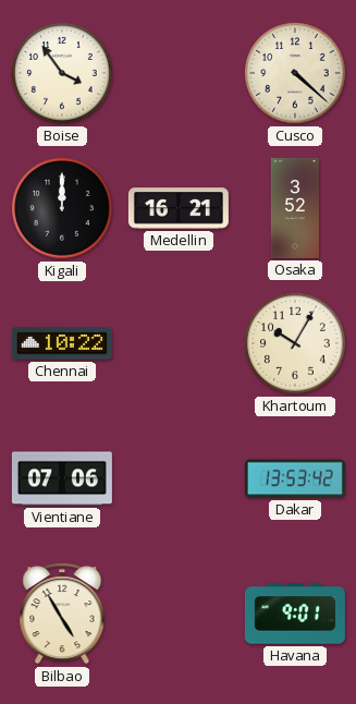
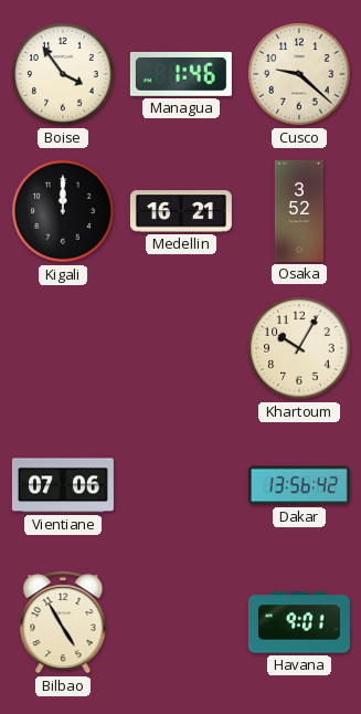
Managua: none -> 1:46
Cusco: 4:22 -> 9:22
Chennai: 10:22 -> none
Dakar: 13:53 -> 13:56
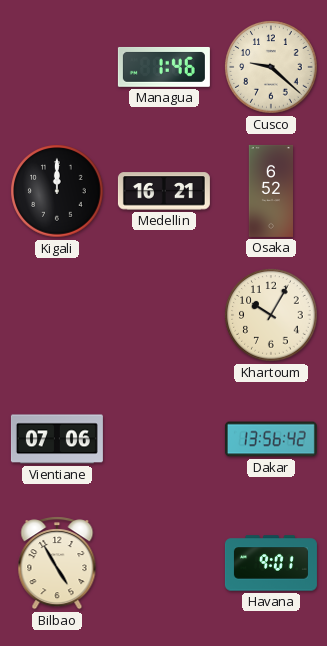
Boise: 3:54 -> none
Osaka: 3:52 -> 6:52
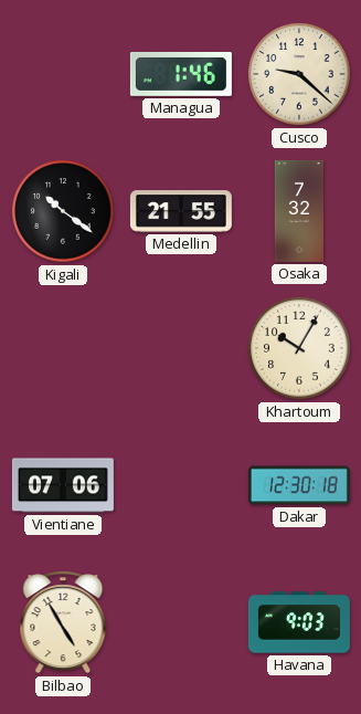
Kigali: 12:00 -> 10:21
Medellin: 16:21 -> 21:55
Osaka: 6:52 -> 7:32
Dakar: 13:56 -> 12:30
Havana: 9:01 -> 9:03
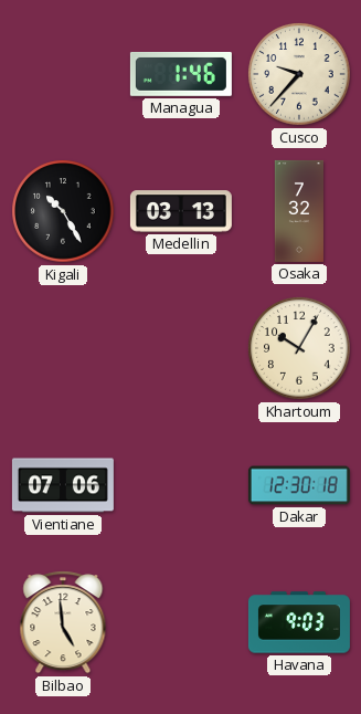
Cusco: 9:22 -> 9:37
Kigali: 10:21 -> 10:25
Medellin: 21:55 -> 03:13
Bilbao: 4:55 -> 4:59
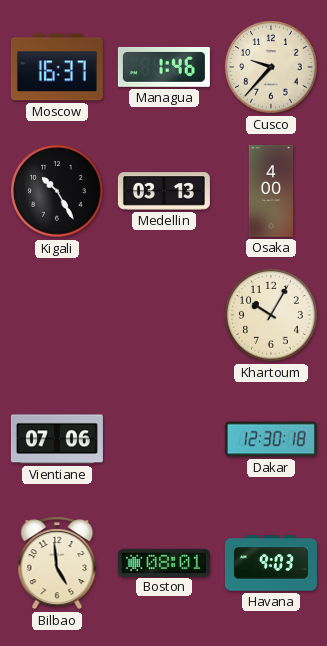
Moscow: none -> 16:37
Osaka: 7:32 -> 4:00
Boston: none -> 08:01
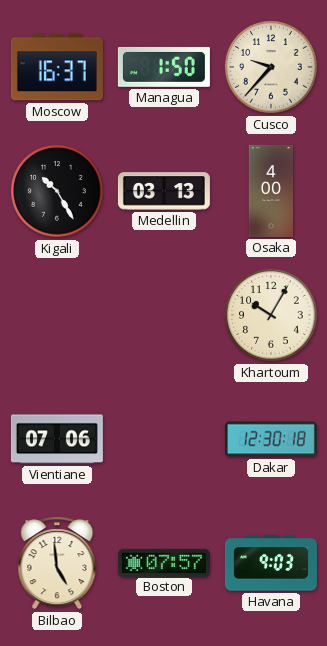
Managua: 1:46 -> 1:50
Boston: 08:01 -> 07:57
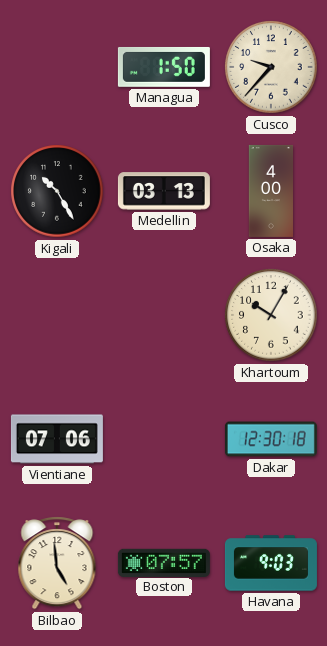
Moscow: 16:37 -> none
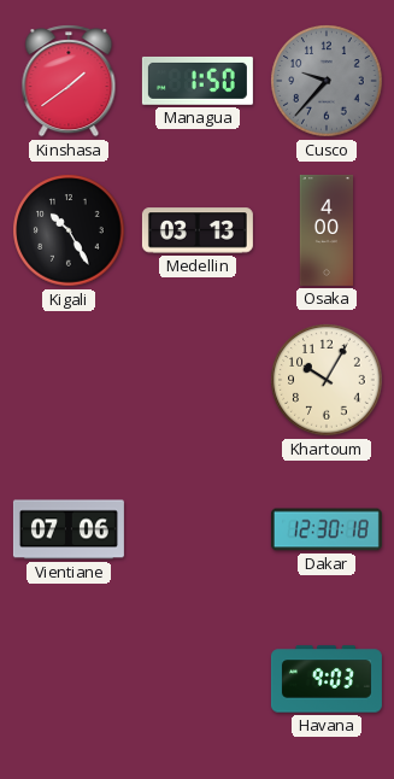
Kinshasa: none -> 1:39
Cusco dial: cream -> grey
Bilbao: 4:59 -> none
Boston: 07:57 -> none
